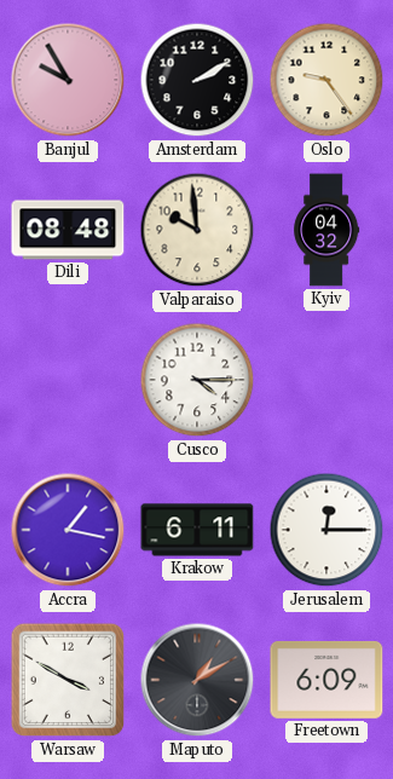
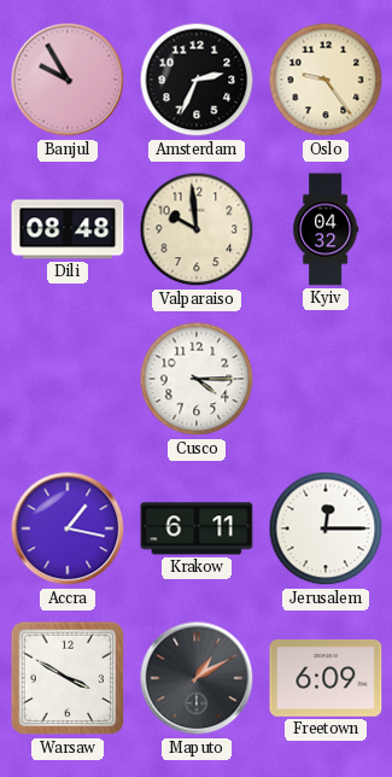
Amsterdam: 2:10 -> 2:34
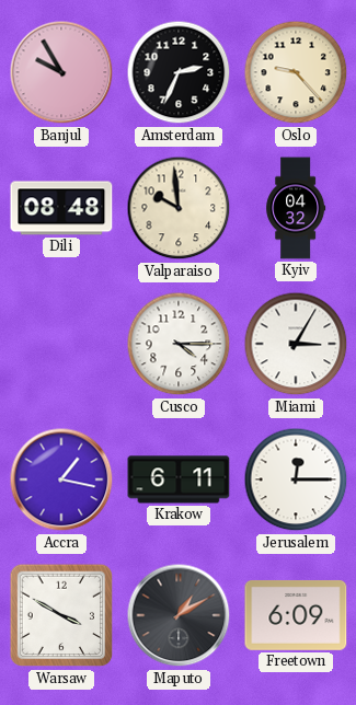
Oslo: 9:24 -> 9:23
Miami: none -> 3:05
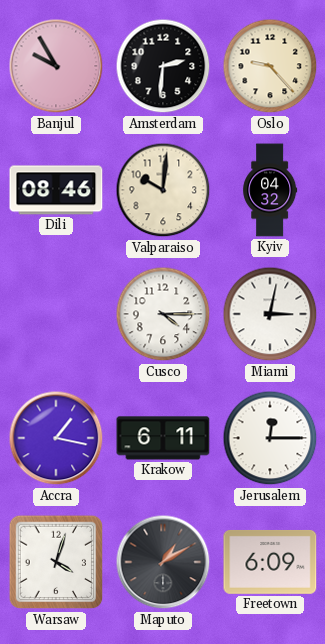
Amsterdam: 2:34 -> 2:31
Dili: 08:48 -> 08:46
Valparaiso: 9:59 -> 10:01
Miami: 3:05 -> 3:02
Warsaw: 3:50 -> 4:03
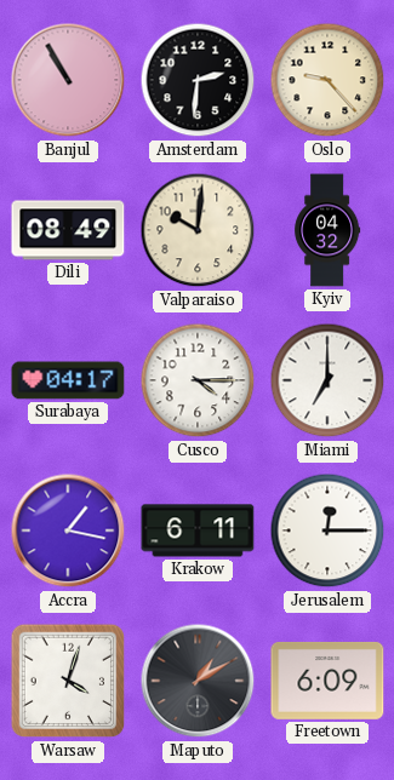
Banjul: 9:55 -> 10:55
Dili: 08:46 -> 08:49
Surabaya: none -> 04:17
Miami: 3:02 -> 7:00
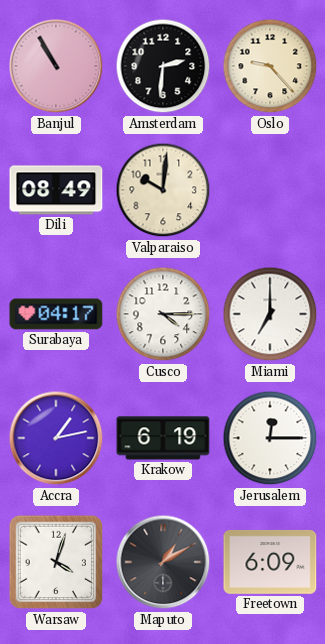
Kyiv: 04:32 -> none
Accra: 1:17 -> 1:13
Krakow: 6:11 -> 6:19
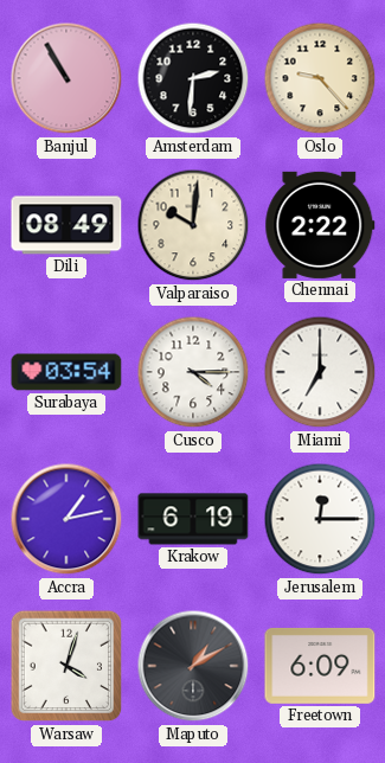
Chennai: none -> 2:22
Surabaya: 04:17 -> 03:54
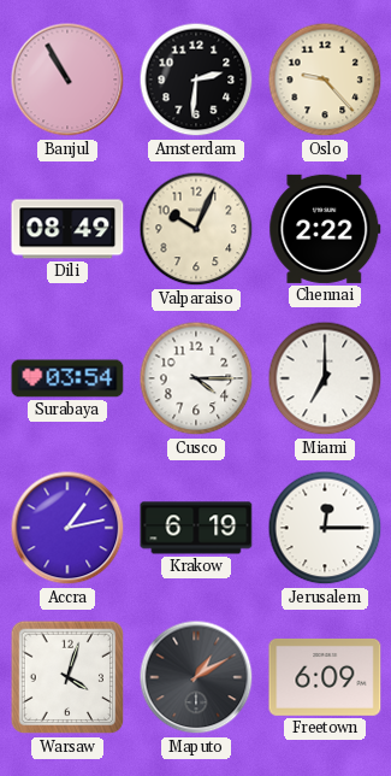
Valparaiso: 10:01 -> 10:04
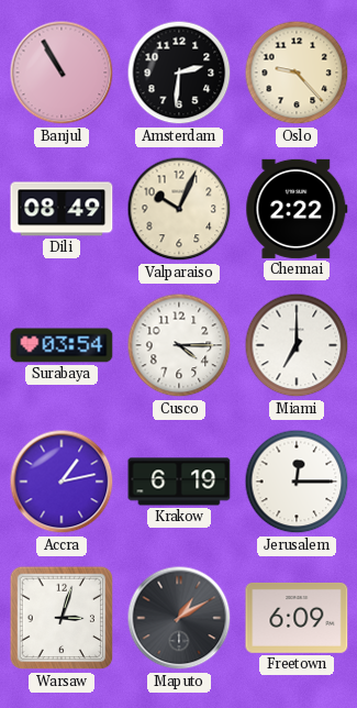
Warsaw: 4:03 -> 3:03
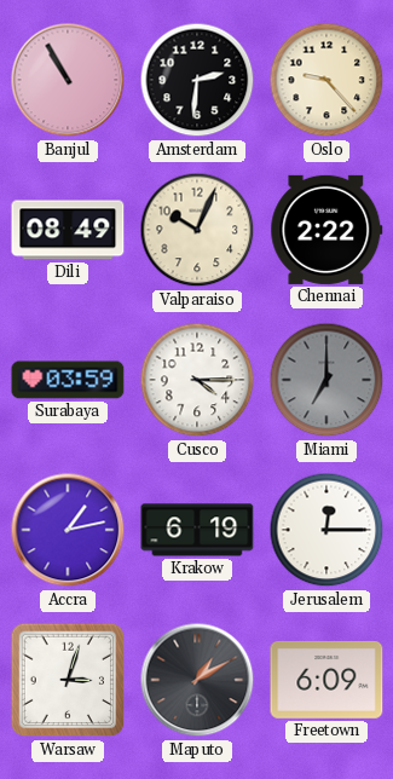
Surabaya: 03:54 -> 03:59
Miami dial: white -> grey
